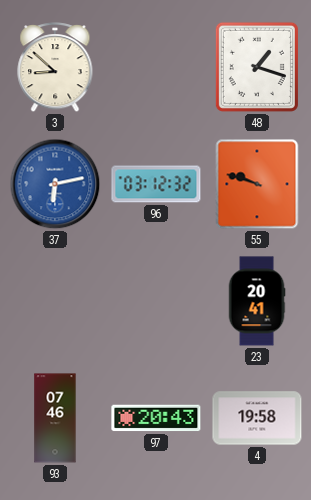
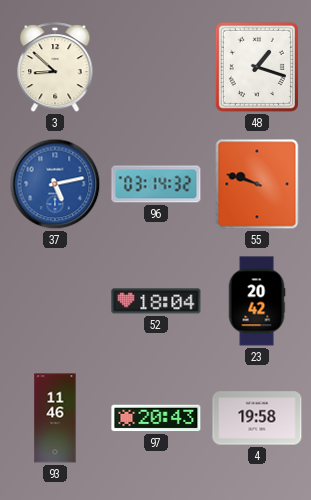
37: 6:13 -> 5:13
96: 03:12 -> 03:14
52: none -> 18:04
23: 20:41 -> 20:42
93: 07:46 -> 11:46
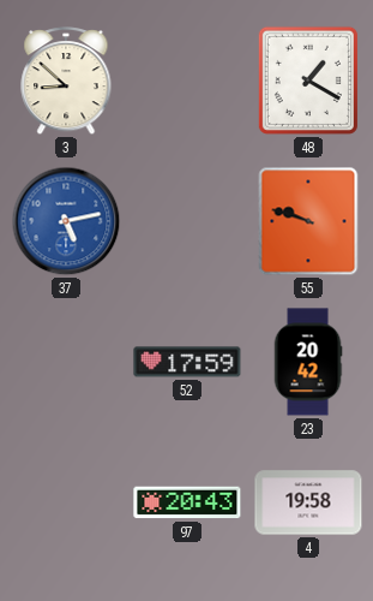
48: 1:18 -> 1:20
96: 03:14 -> none
52: 18:04 -> 17:59
93: 11:46 -> none
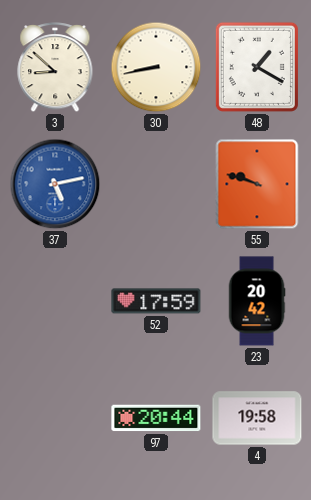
30: none -> 8:43
97: 20:43 -> 20:44
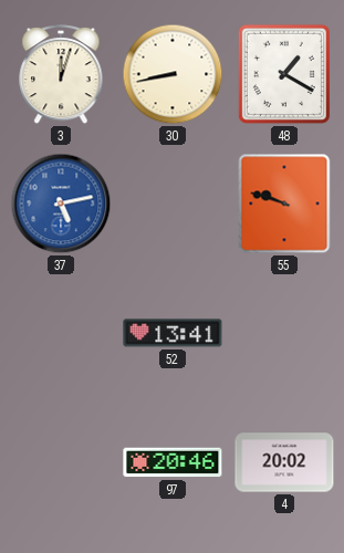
3: 8:52 -> 12:03
52: 17:59 -> 13:41
23: 20:42 -> none
97: 20:44 -> 20:46
4: 19:58 -> 20:02
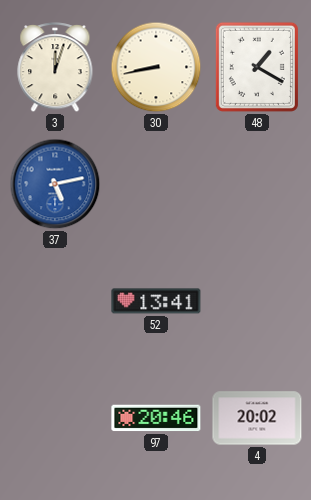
55: 9:48 -> none
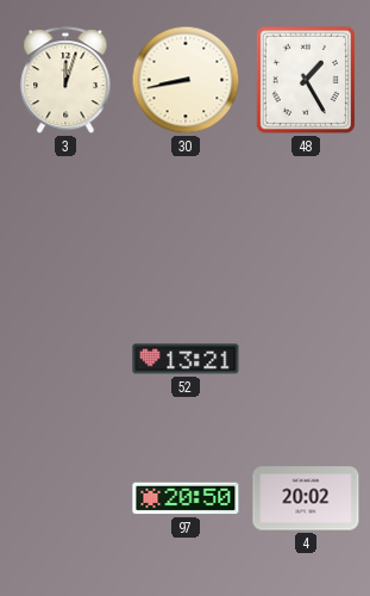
48: 1:20 -> 1:25
37: 5:13 -> none
52: 13:41 -> 13:21
97: 20:46 -> 20:50
